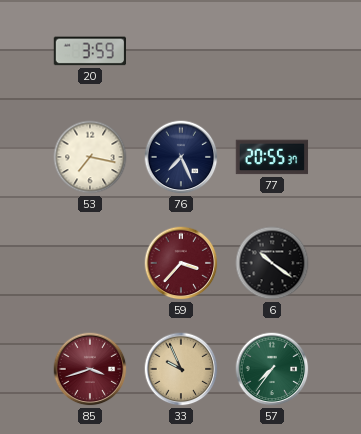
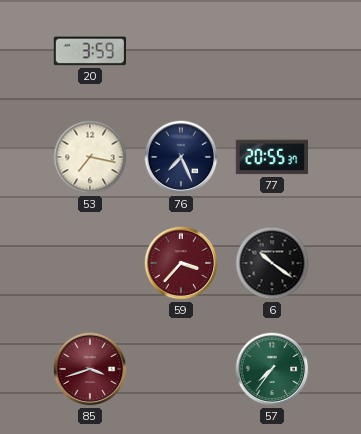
33: 9:56 -> none
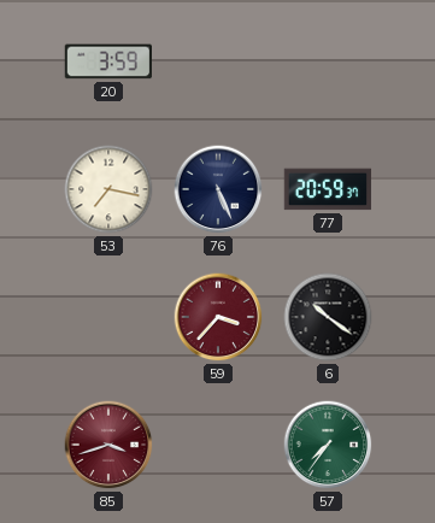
76: 7:26 -> 5:26
77: 20:55 -> 20:59
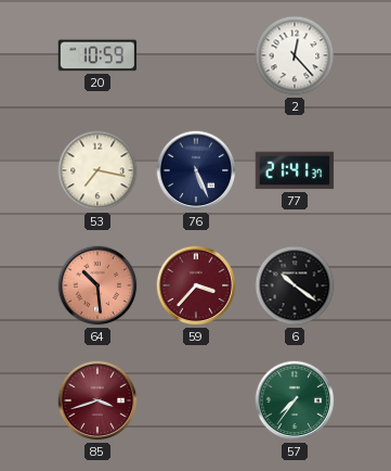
20: 3:59 -> 10:59
2: none -> 12:23
77: 20:59 -> 21:41
64: none -> 10:29
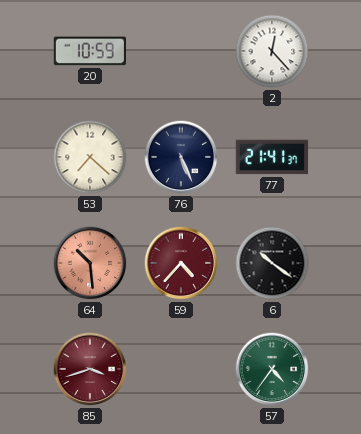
53: 7:17 -> 7:22
59: 3:37 -> 4:37
57: 7:36 -> 4:36
